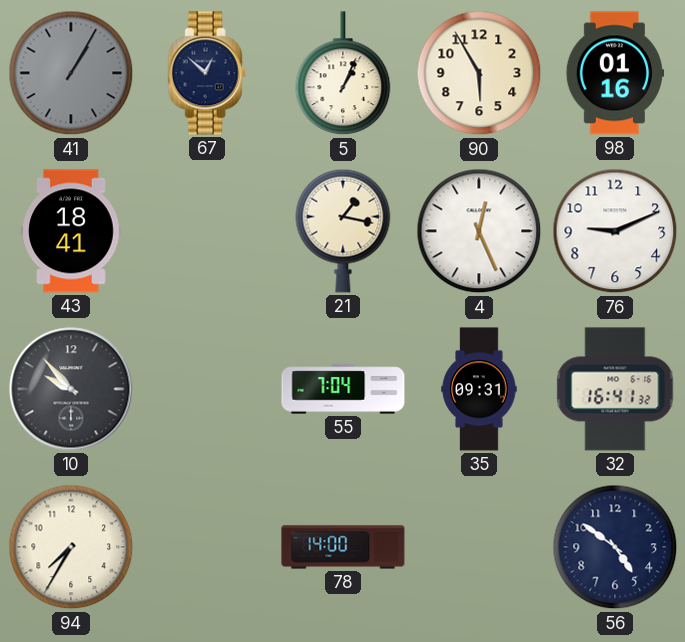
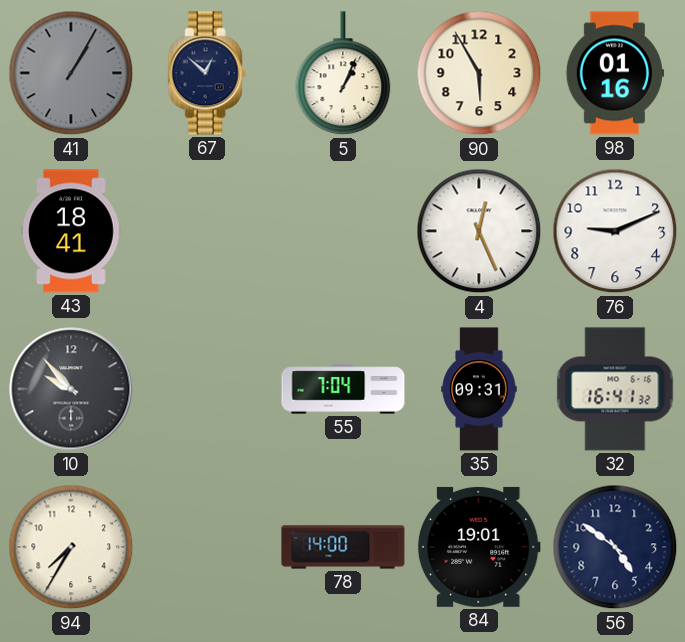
21: 1:17 -> none
84: none -> 19:01
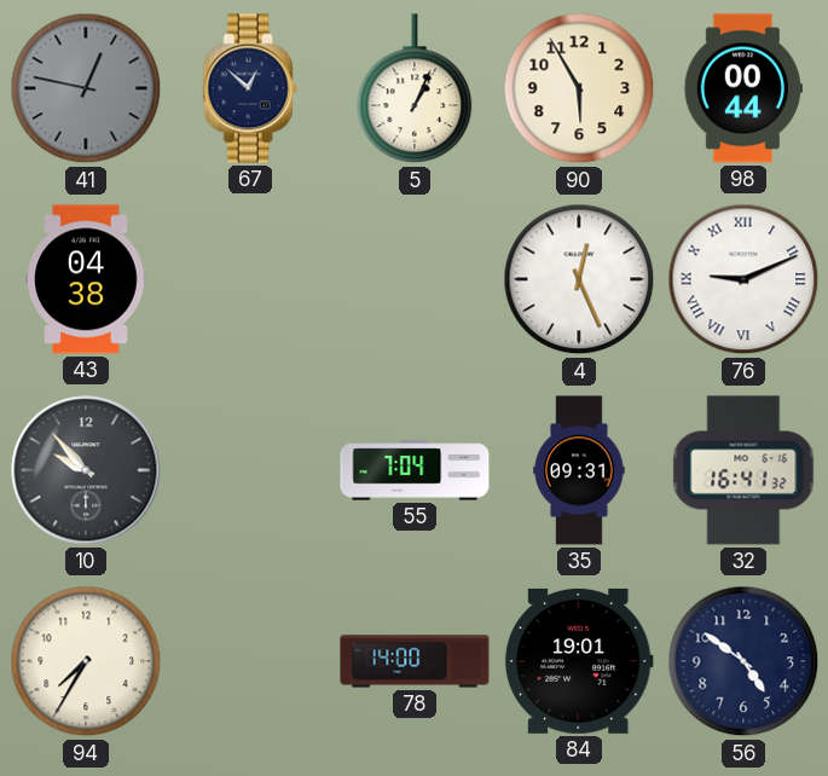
41: 1:05 -> 12:47
98: 01:16 -> 00:44
43: 18:41 -> 04:38
76 numerals: Arabic -> Roman
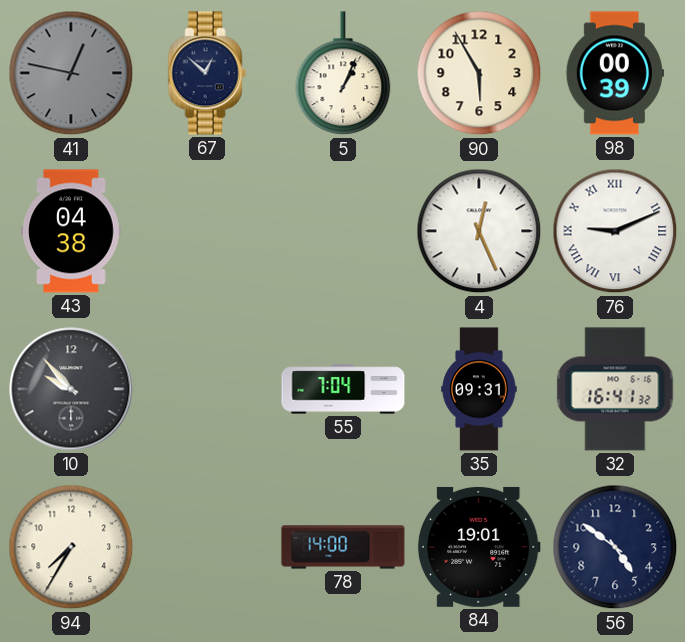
98: 00:44 -> 00:39
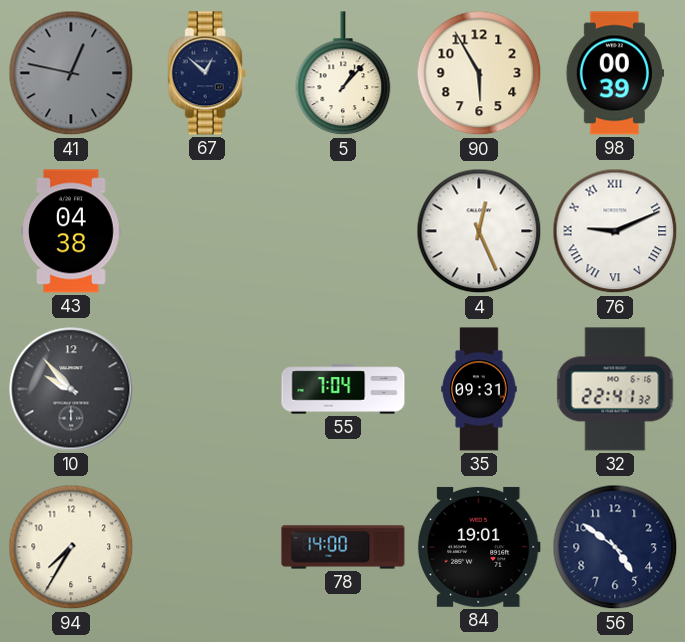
5: 1:04 -> 1:07
32: 16:41 -> 22:41
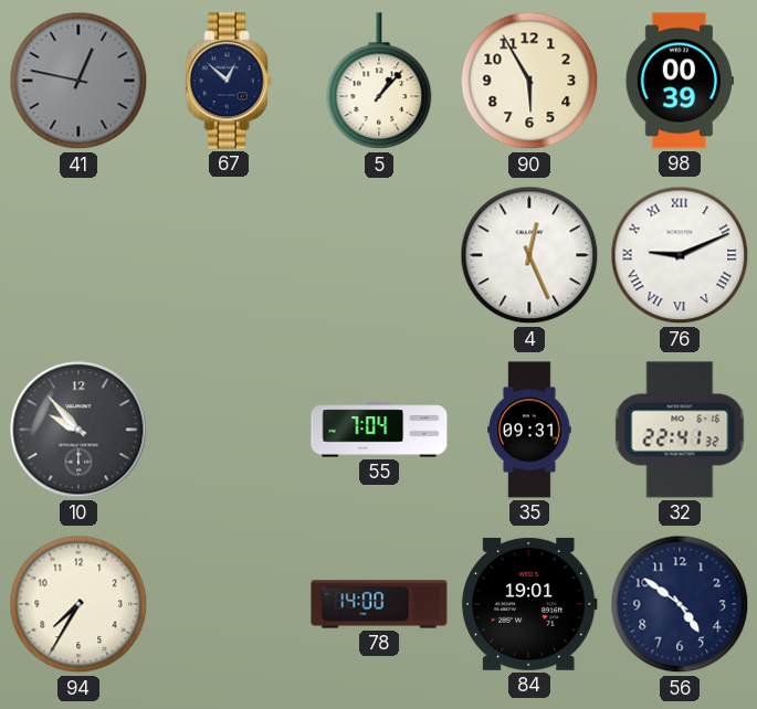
43: 04:38 -> none
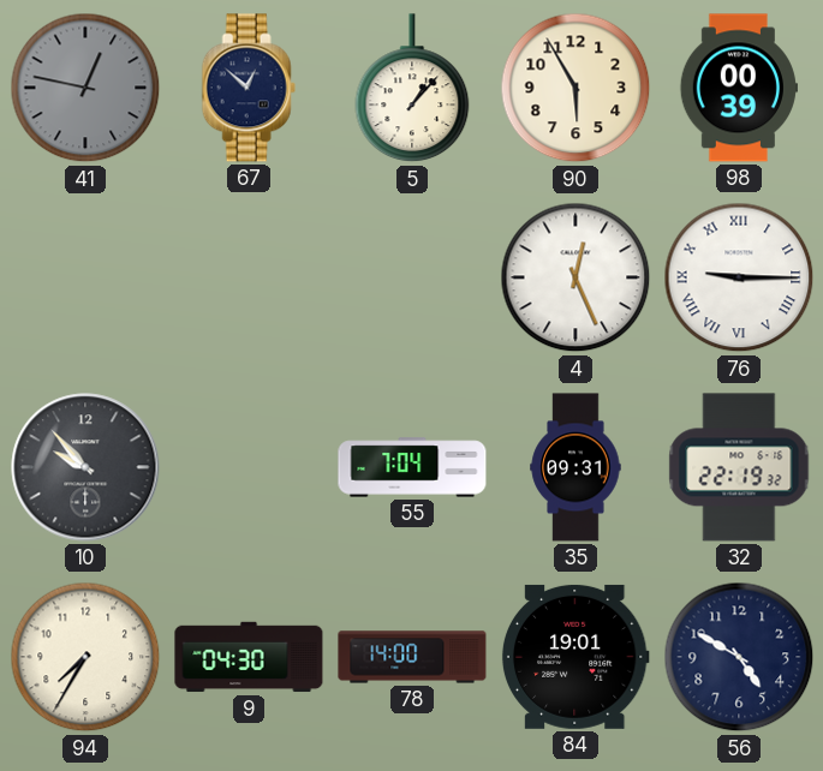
76: 9:11 -> 9:15
32: 22:41 -> 22:19
9: none -> 04:30
56: 4:51 -> 4:50
